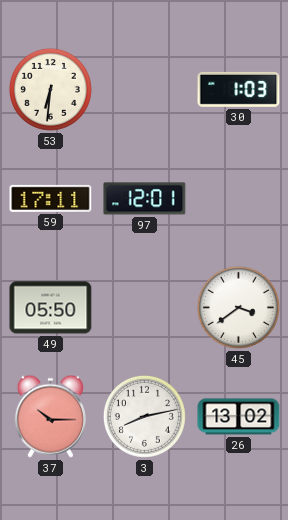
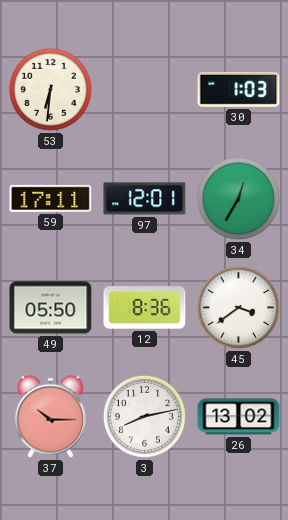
34: none -> 12:35
12: none -> 8:36
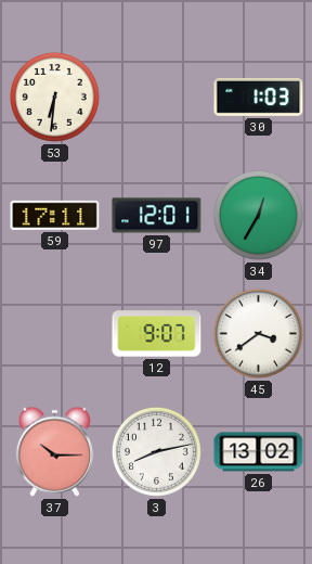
49: 05:50 -> none
12: 8:36 -> 9:07
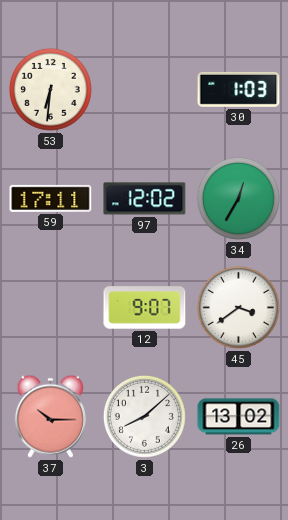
97: 12:01 -> 12:02
3: 8:13 -> 8:08
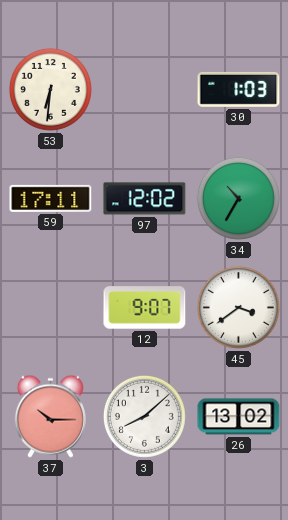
34: 12:35 -> 10:35
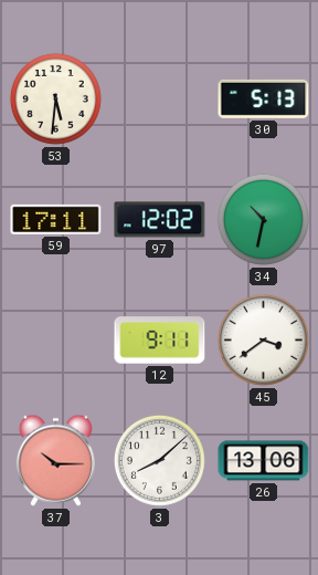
53: 6:31 -> 5:31
30: 1:03 -> 5:13
34: 10:35 -> 10:32
12: 9:07 -> 9:11
26: 13:02 -> 13:06
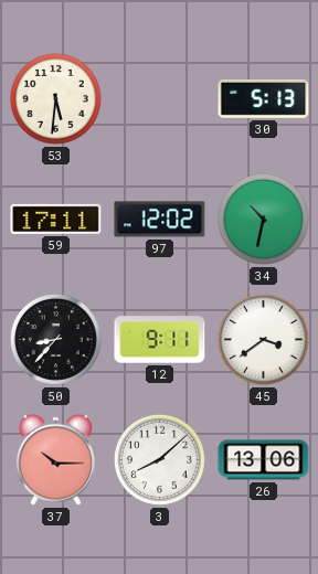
50: none -> 8:37
